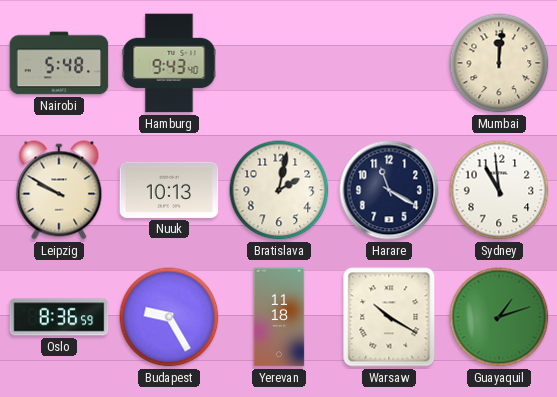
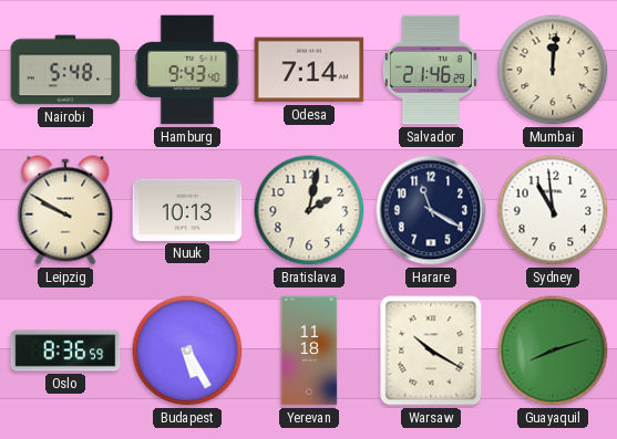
Odesa: none -> 7:14
Salvador: none -> 21:46
Budapest: 9:25 -> 5:25
Guayaquil: 1:12 -> 8:12
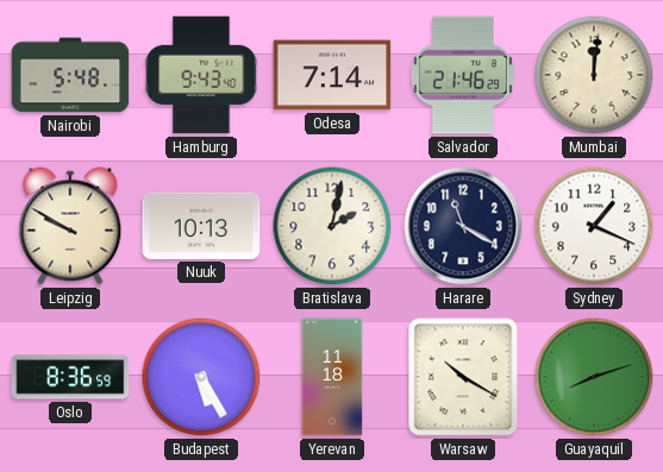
Sydney: 10:59 -> 1:19
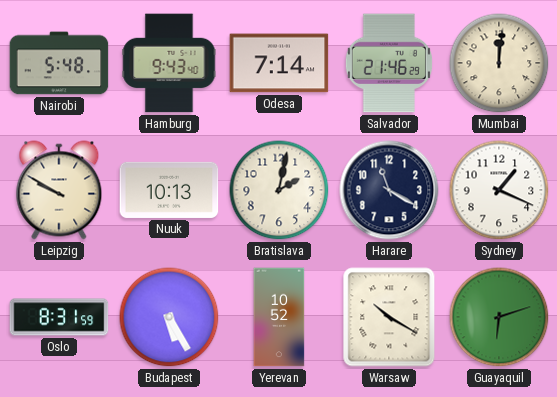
Oslo: 8:36 -> 8:31
Yerevan: 11:18 -> 10:52
Guayaquil: 8:12 -> 6:12
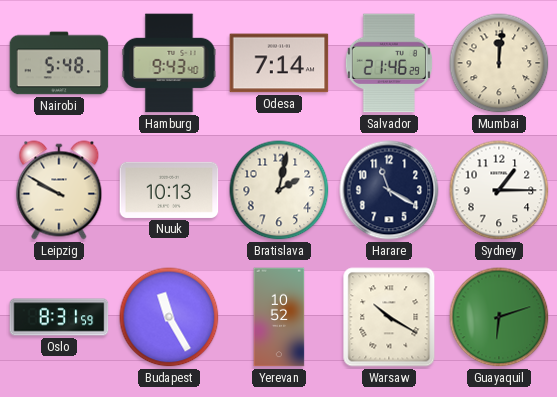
Sydney: 1:19 -> 1:15
Budapest: 5:25 -> 11:25
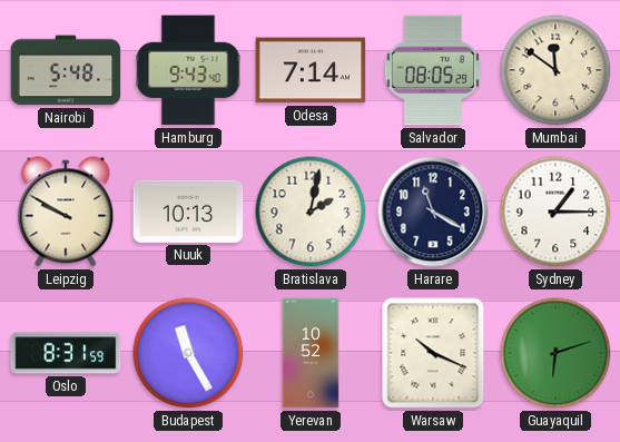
Salvador: 21:46 -> 08:05
Mumbai: 12:01 -> 11:51
Warsaw: 10:20 -> 10:19
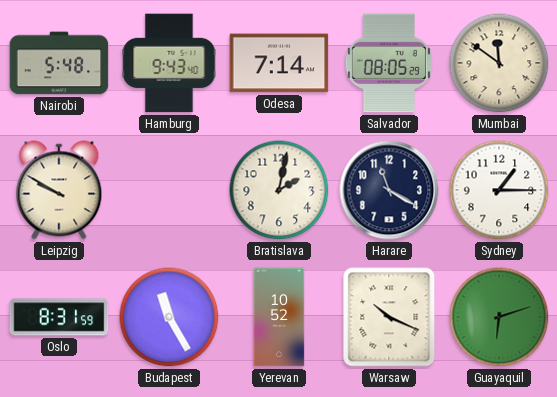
Nuuk: 10:13 -> none
